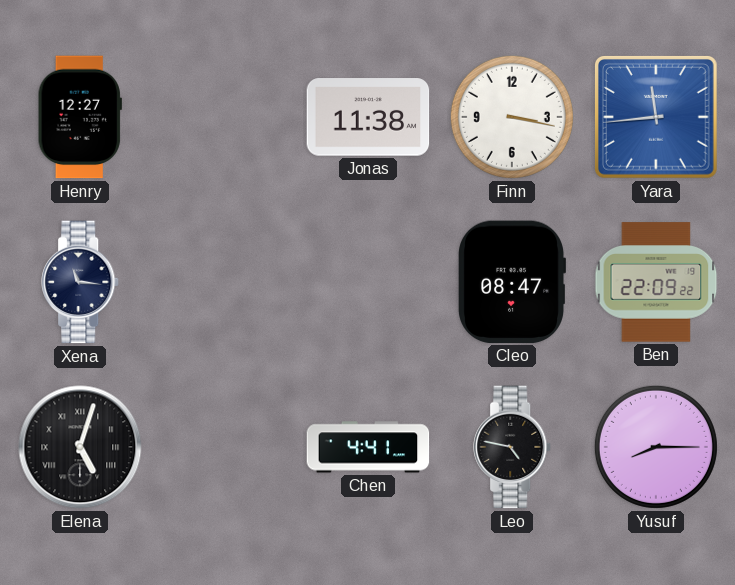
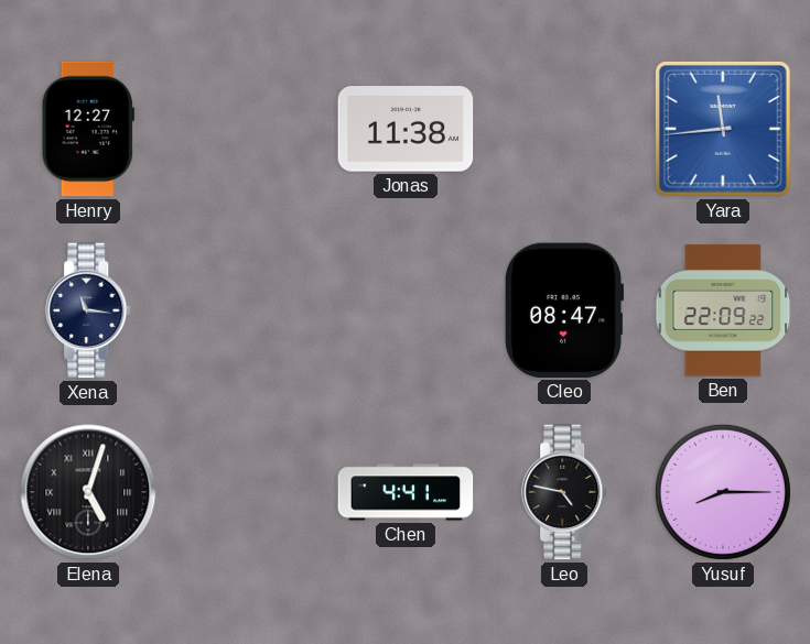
Finn: 3:17 -> none
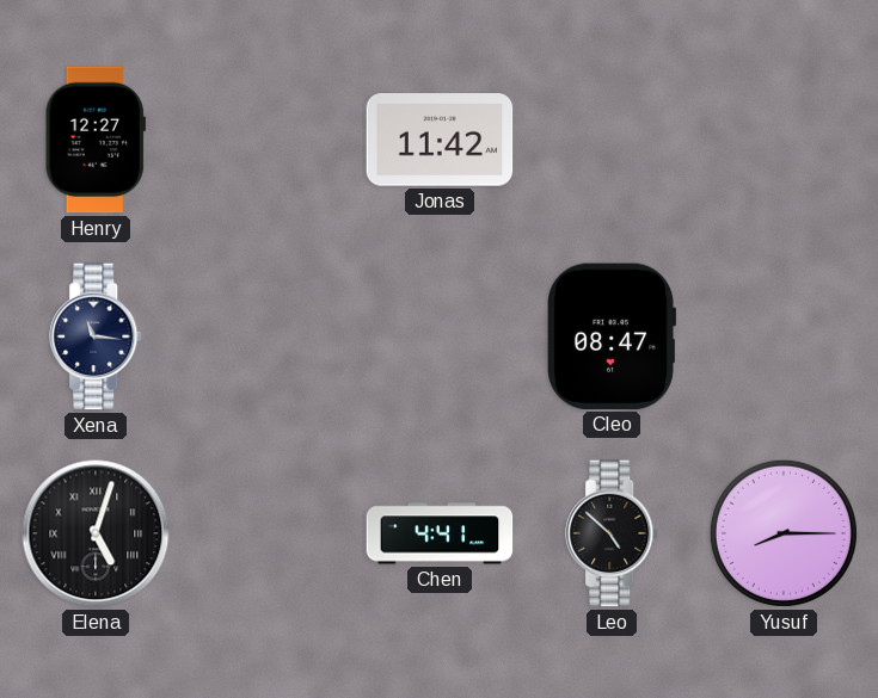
Jonas: 11:38 -> 11:42
Yara: 11:44 -> none
Ben: 22:09 -> none
Leo: 4:47 -> 4:52
